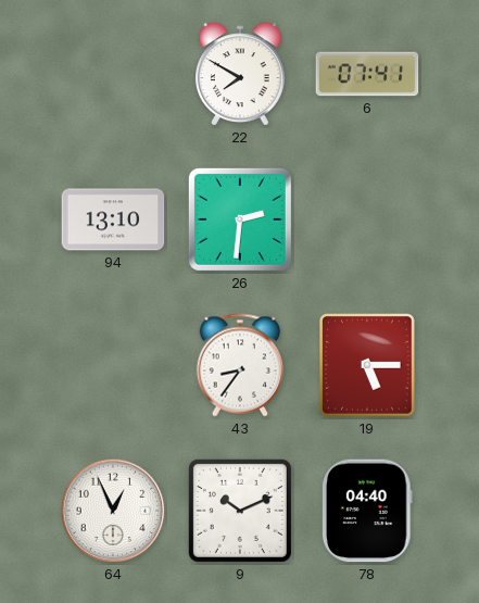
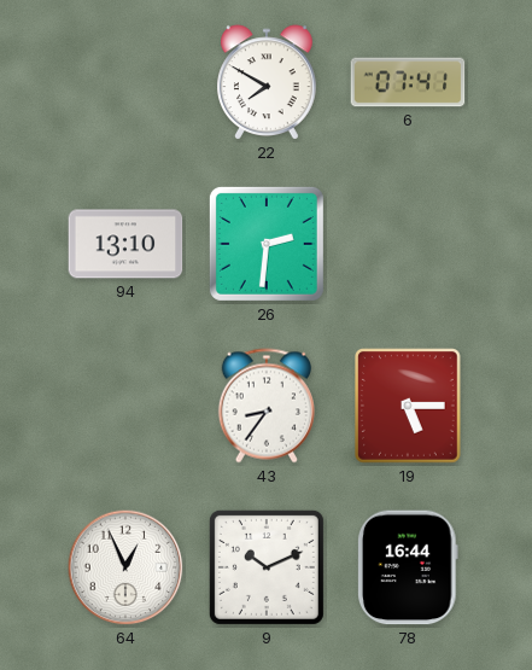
78: 04:40 -> 16:44
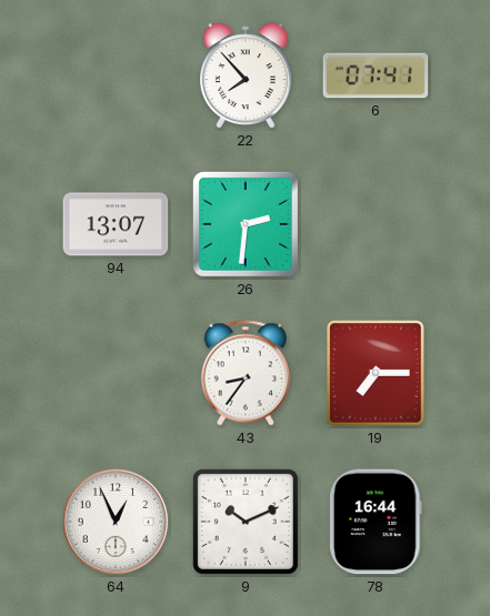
22: 7:50 -> 7:53
94: 13:10 -> 13:07
19: 5:15 -> 7:15
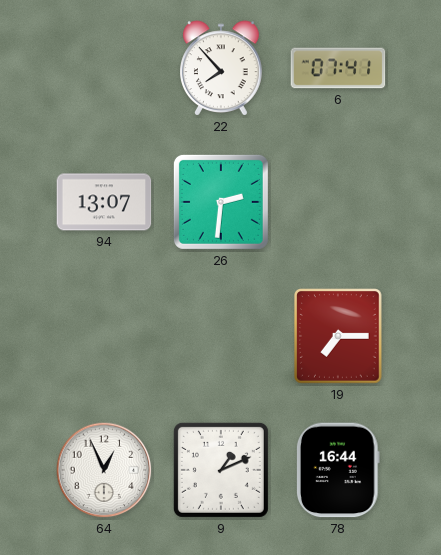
43: 8:36 -> none
9: 10:11 -> 1:11
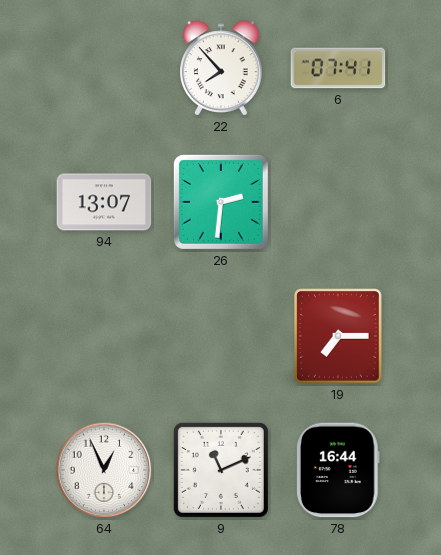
9: 1:11 -> 11:11
